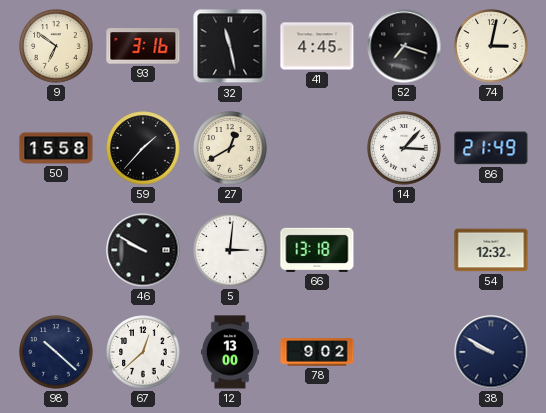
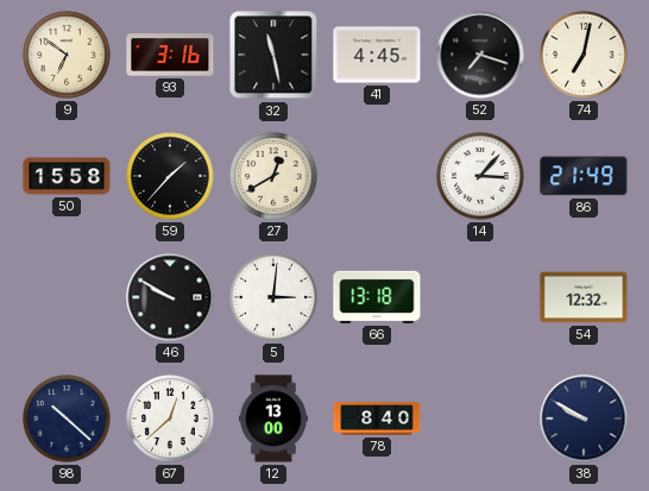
74: 3:02 -> 7:02
78: 9:02 -> 8:40
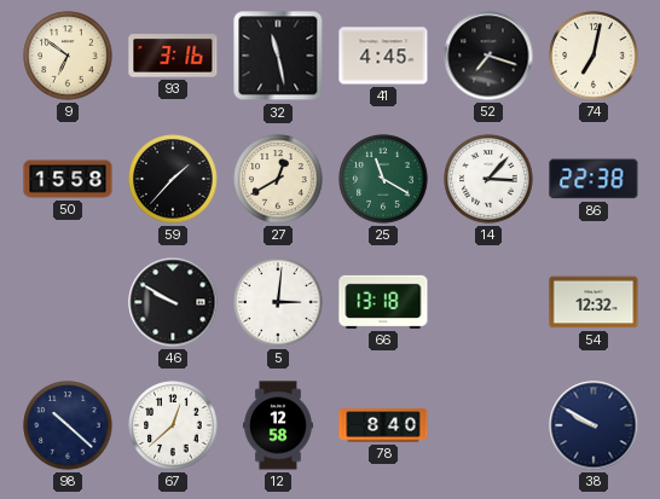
25: none -> 11:20
86: 21:49 -> 22:38
12: 13:00 -> 12:58
